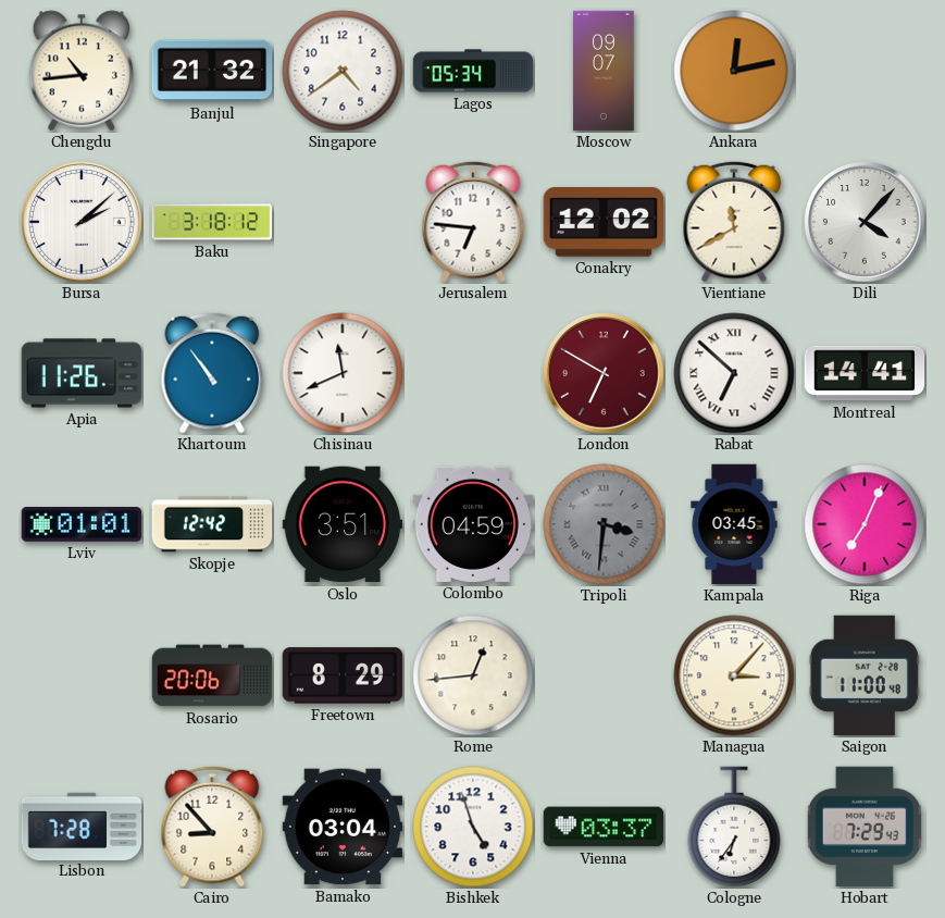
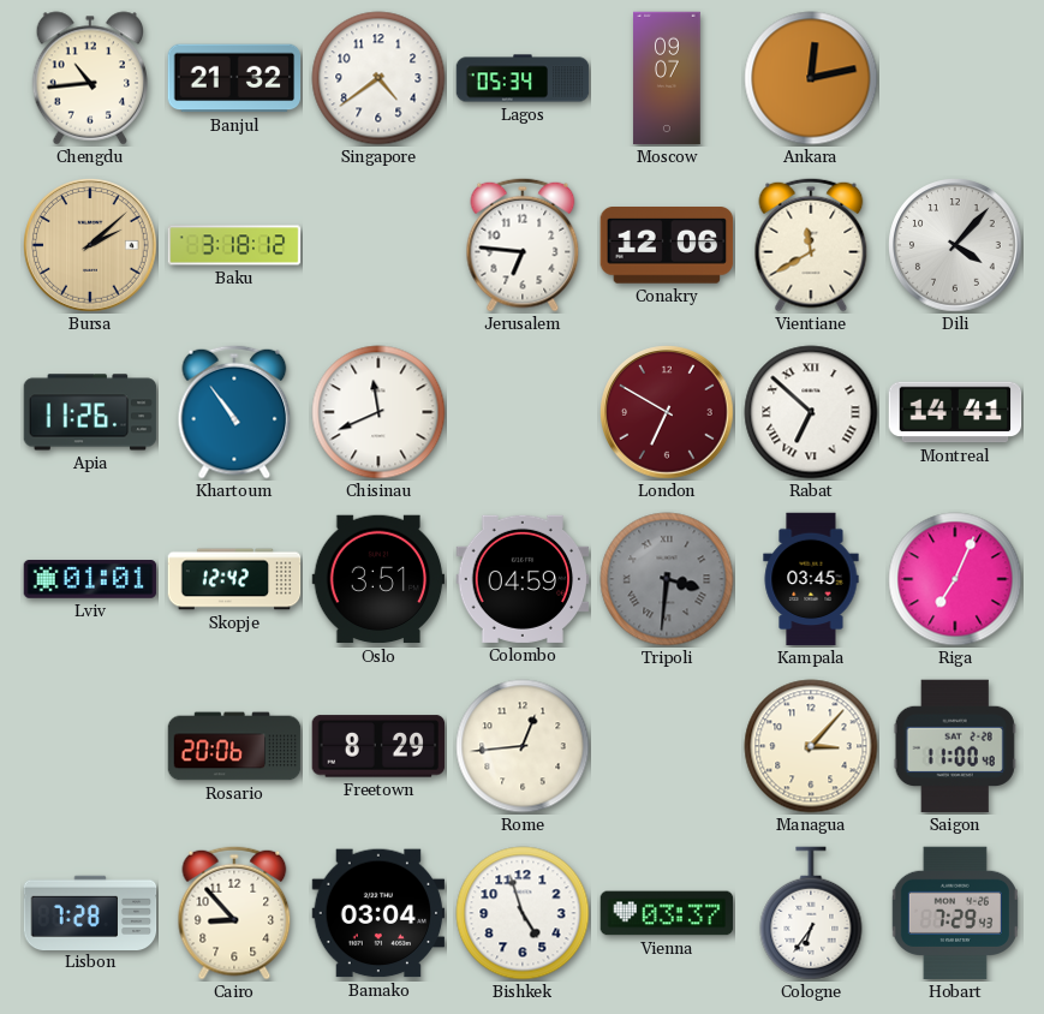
Bursa dial: white -> champagne
Conakry: 12:02 -> 12:06
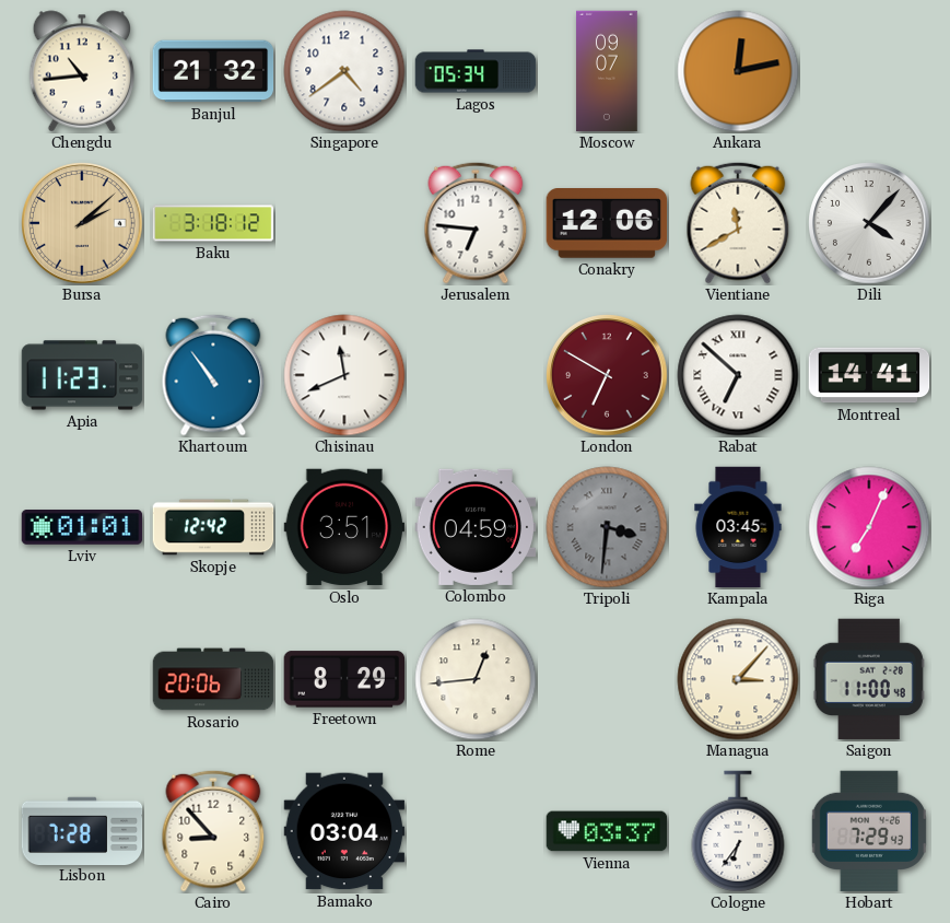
Apia: 11:26 -> 11:23
Bishkek: 4:57 -> none
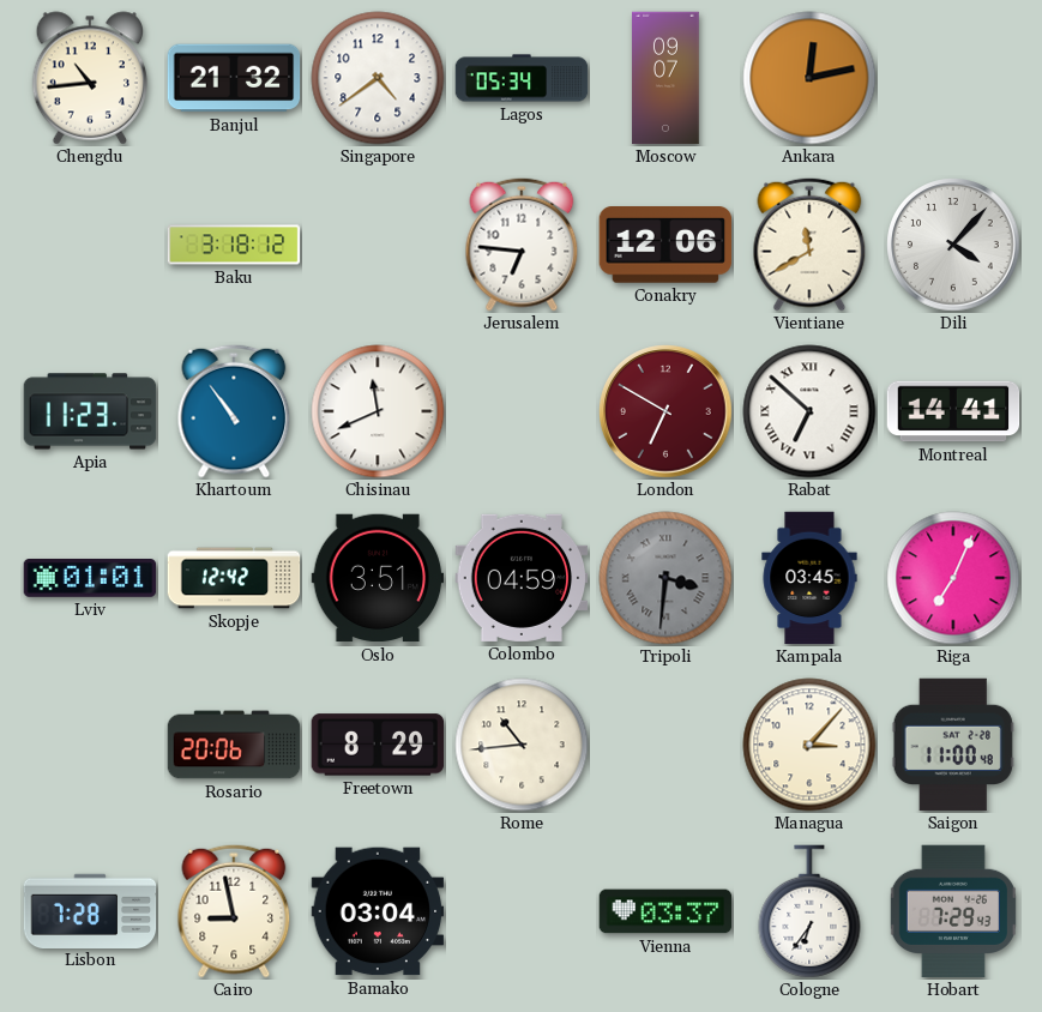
Bursa: 2:08 -> none
Rome: 12:44 -> 10:44
Cairo: 8:53 -> 8:58
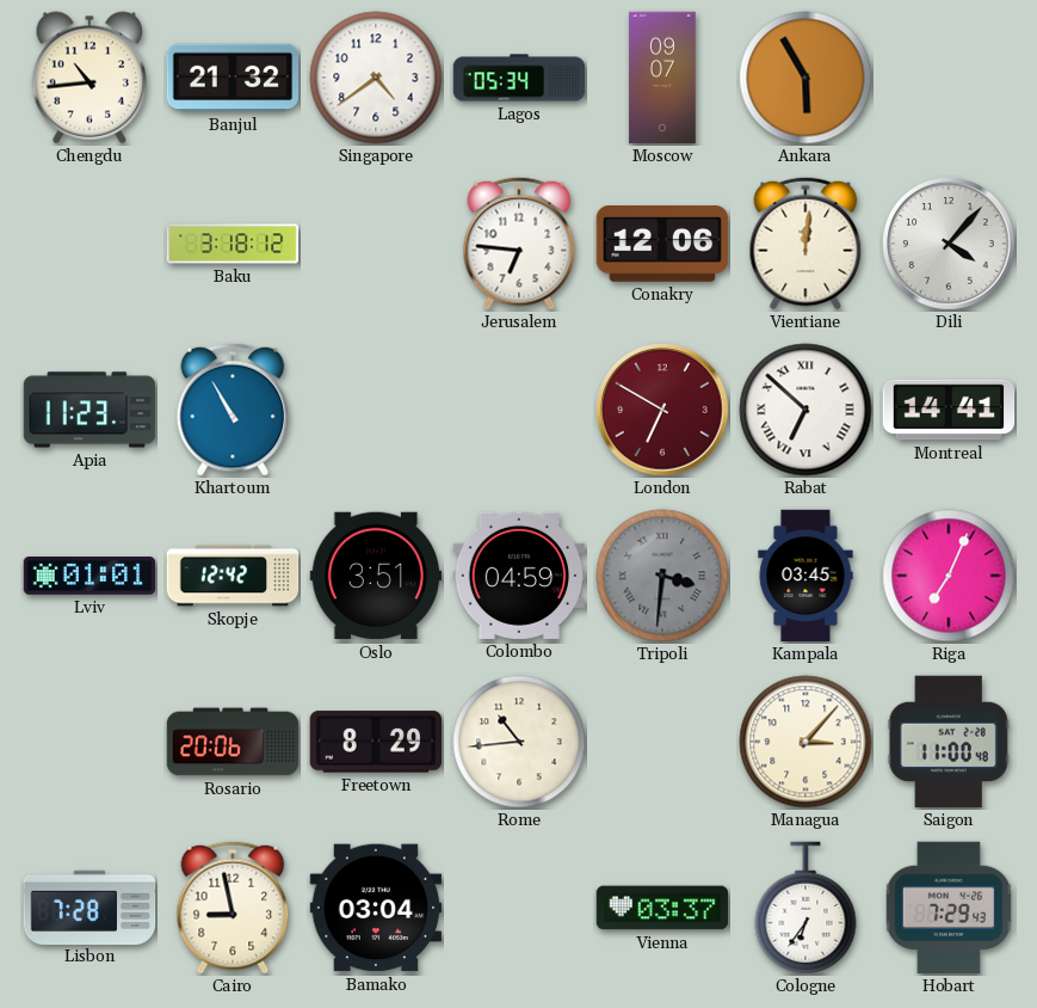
Ankara: 12:13 -> 5:55
Vientiane: 11:40 -> 12:01
Khartoum: 10:54 -> 10:55
Chisinau: 11:41 -> none
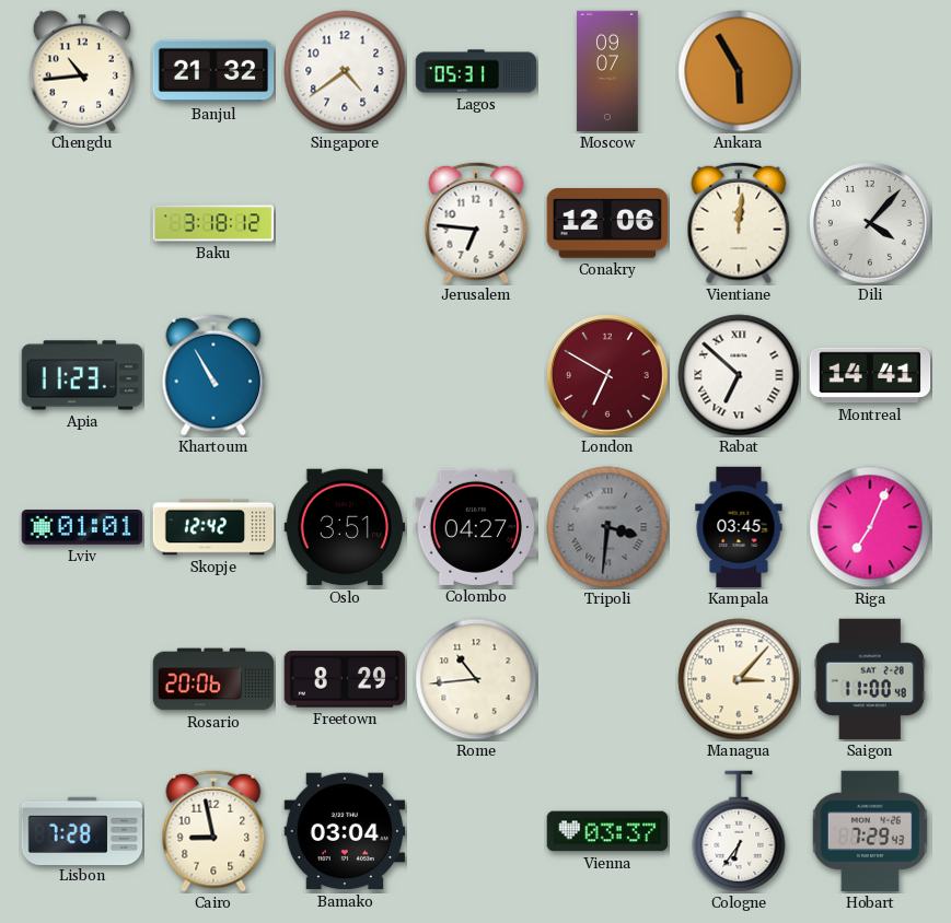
Lagos: 05:34 -> 05:31
Colombo: 04:59 -> 04:27
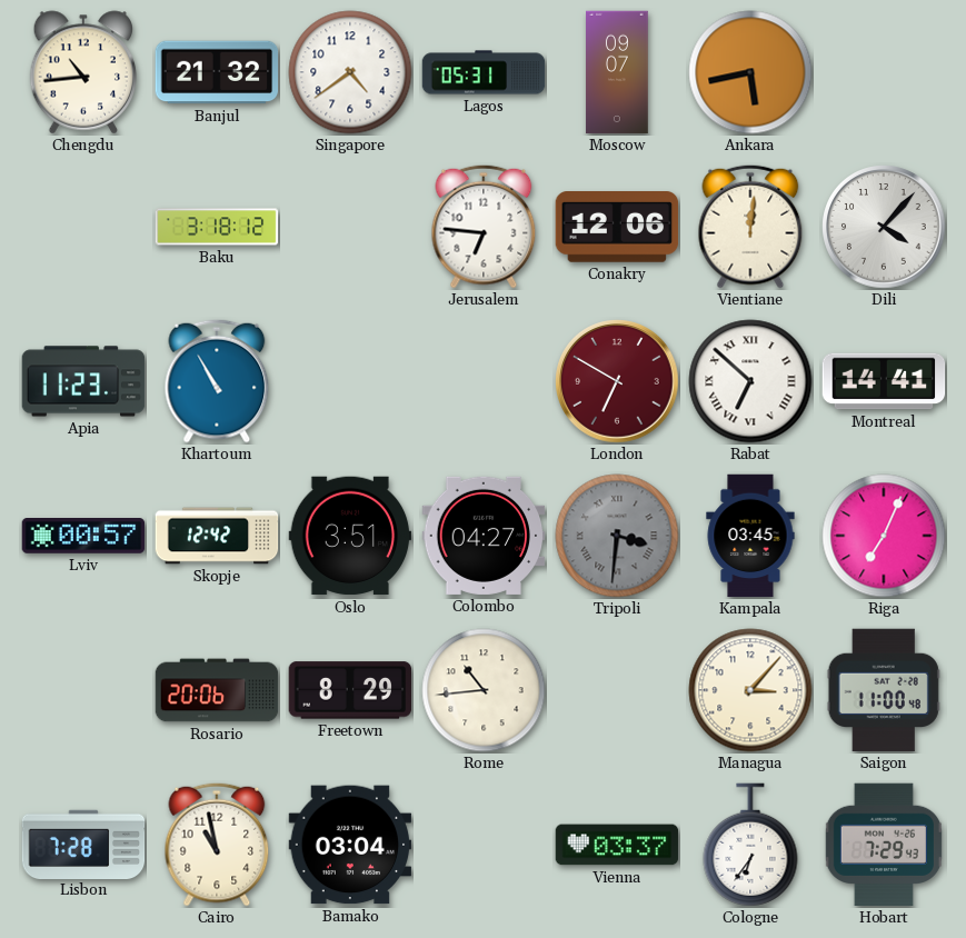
Ankara: 5:55 -> 5:43
Lviv: 01:01 -> 00:57
Cairo: 8:58 -> 10:58
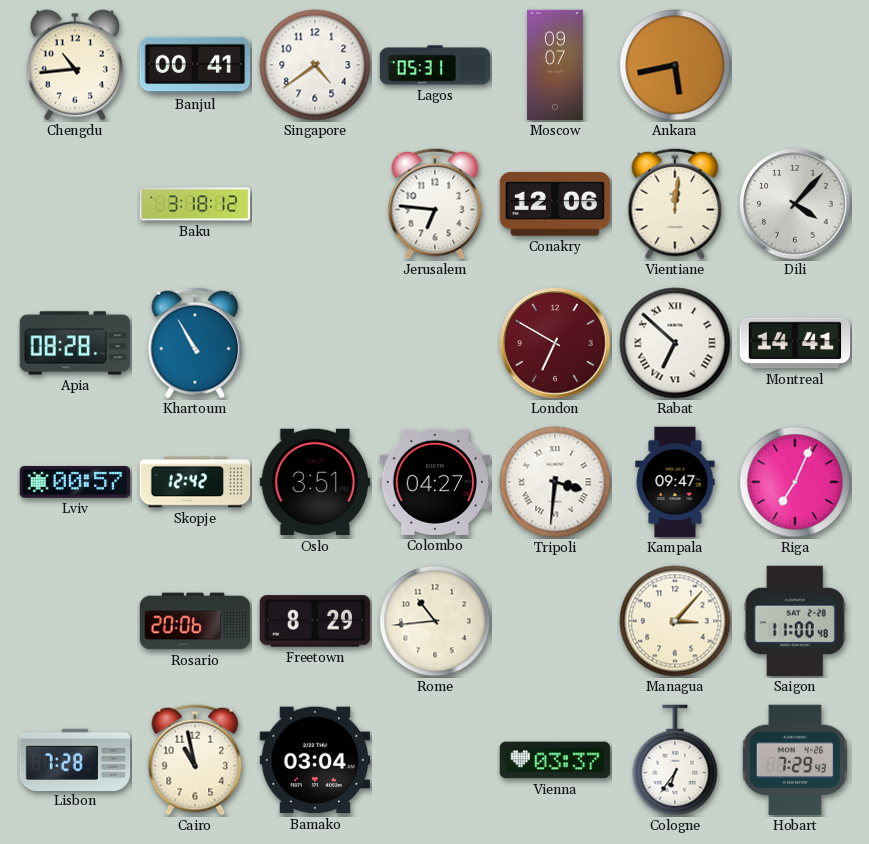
Banjul: 21:32 -> 00:41
Apia: 11:23 -> 08:28
Tripoli dial: grey -> white
Kampala: 03:45 -> 09:47
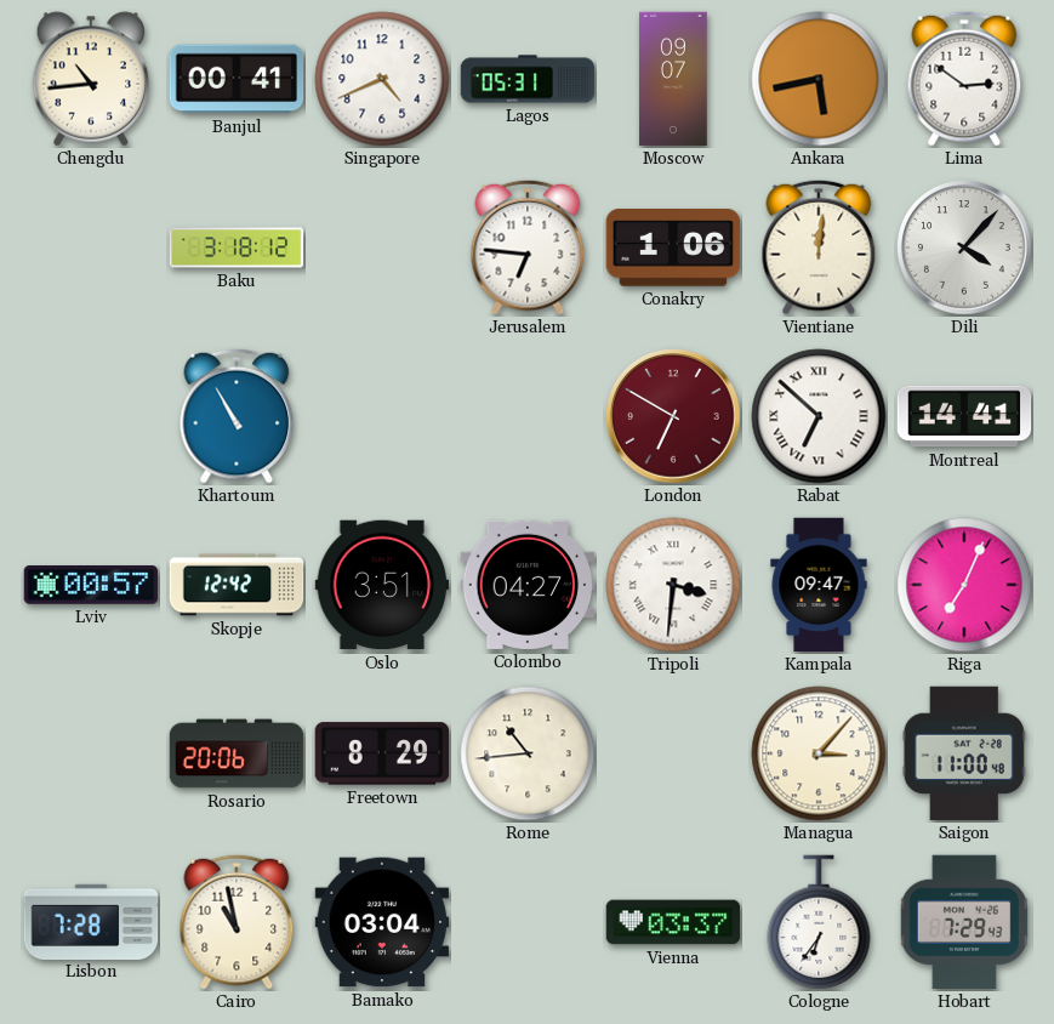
Singapore: 4:39 -> 4:41
Lima: none -> 2:51
Conakry: 12:06 -> 1:06
Apia: 08:28 -> none
